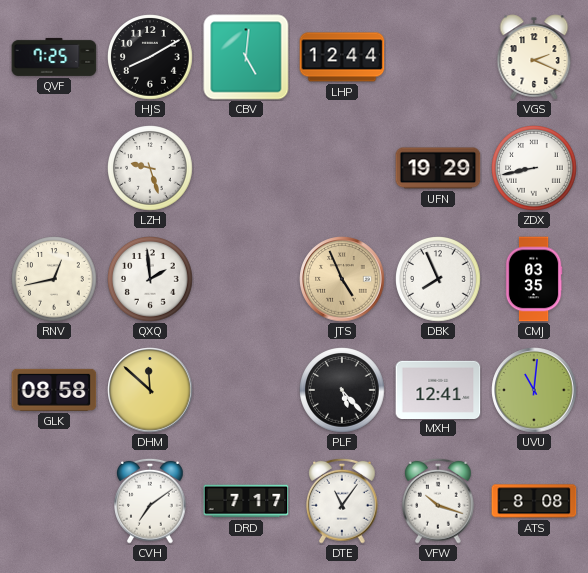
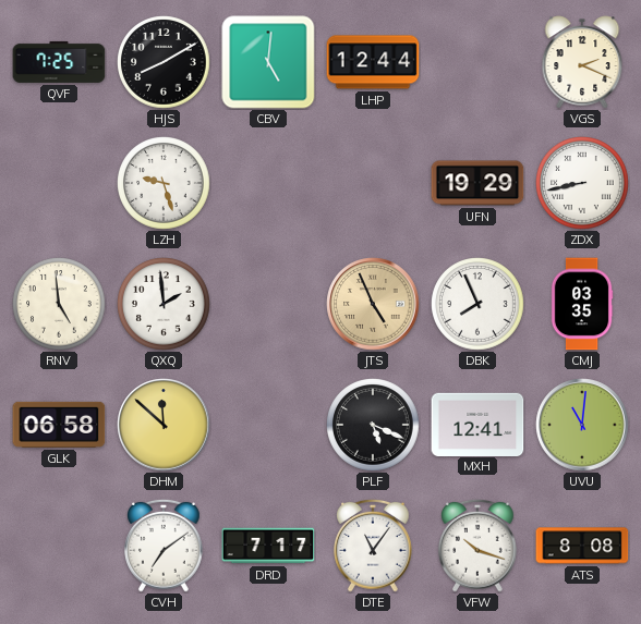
RNV: 12:43 -> 4:59
GLK: 08:58 -> 06:58
PLF: 5:23 -> 5:19
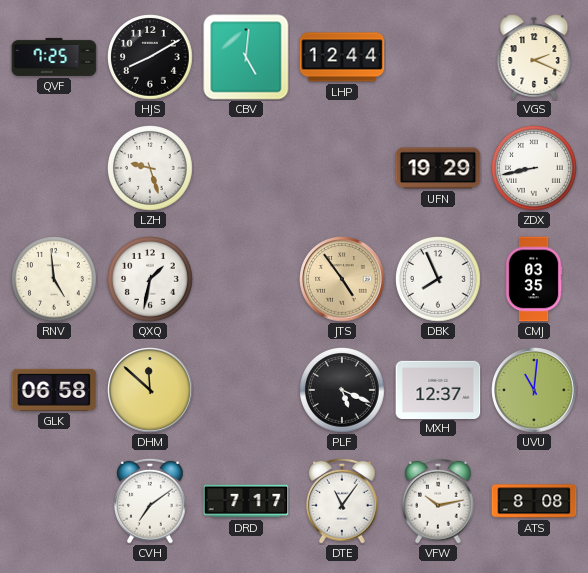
QXQ: 1:59 -> 1:32
JTS: 4:56 -> 4:54
MXH: 12:41 -> 12:37
VFW: 10:18 -> 10:13
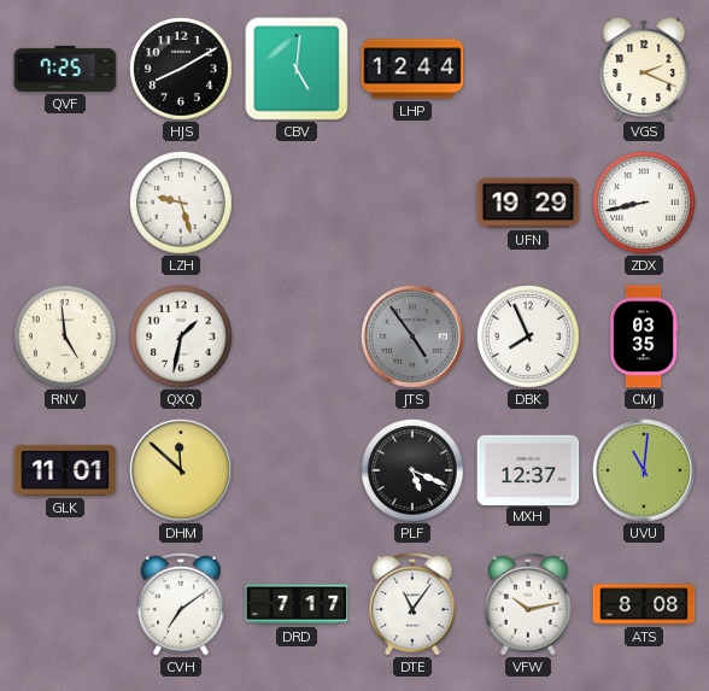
JTS dial: champagne -> grey
GLK: 06:58 -> 11:01
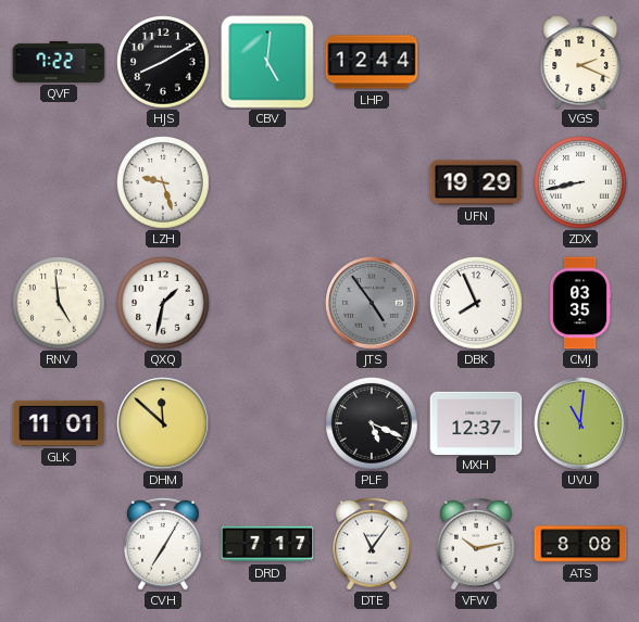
QVF: 7:25 -> 7:22
CVH: 7:09 -> 7:05
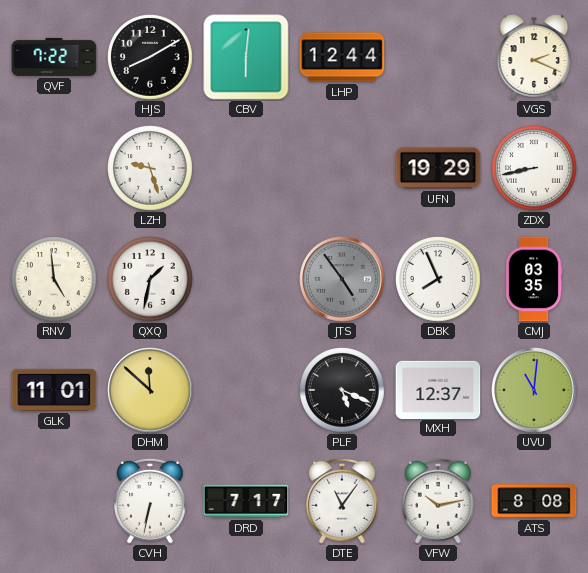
CBV: 5:01 -> 6:01
CVH: 7:05 -> 6:32
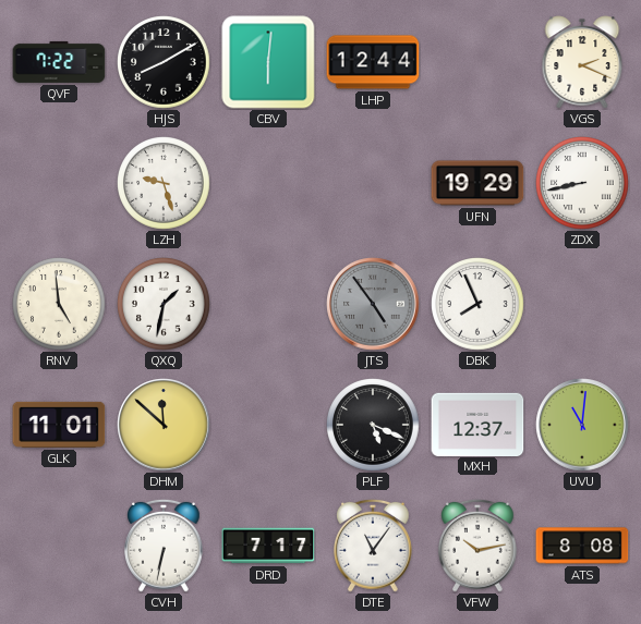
CMJ: 03:35 -> none
